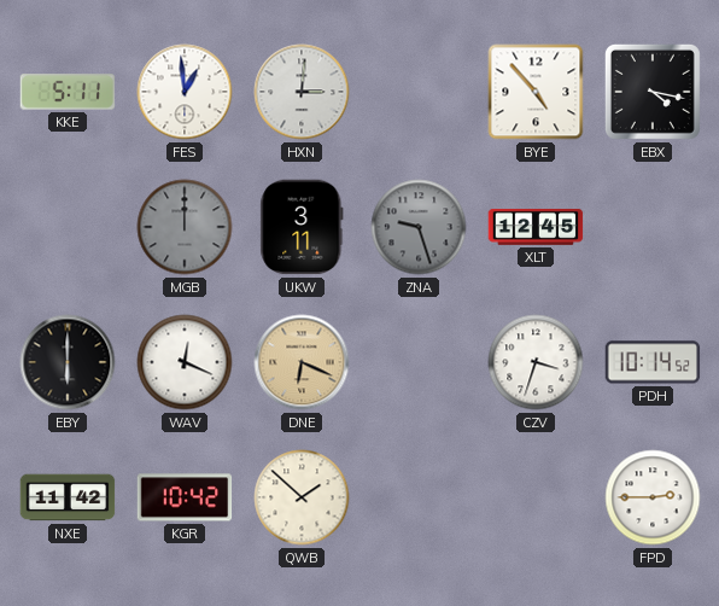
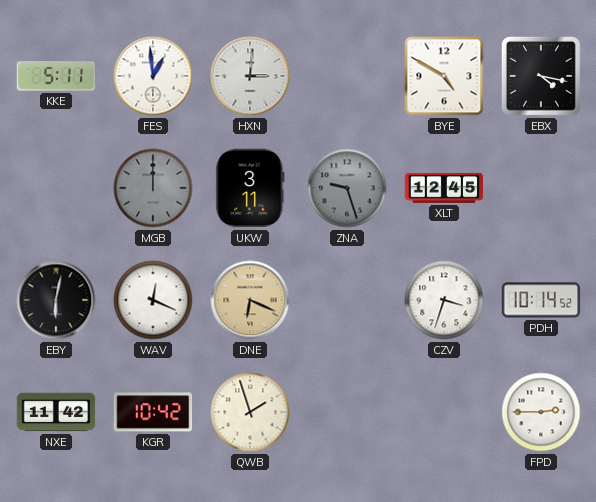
BYE: 4:53 -> 4:50
EBY: 6:00 -> 6:02
QWB: 1:52 -> 1:57
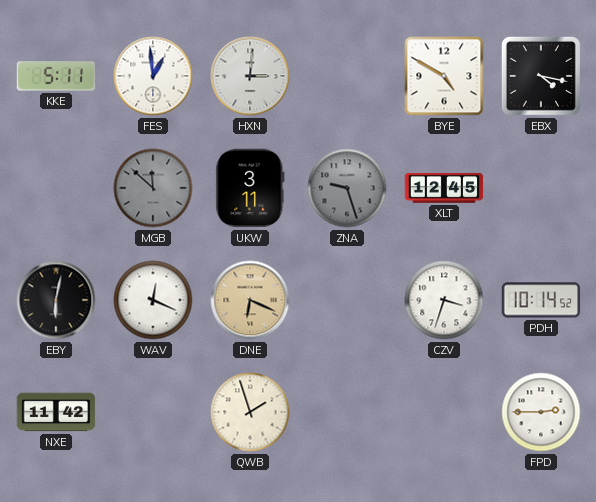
MGB: 12:00 -> 11:52
KGR: 10:42 -> none
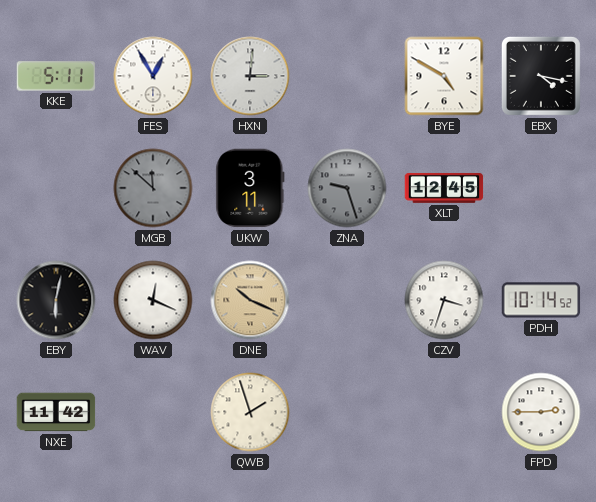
FES: 12:59 -> 12:55
DNE: 6:19 -> 10:19
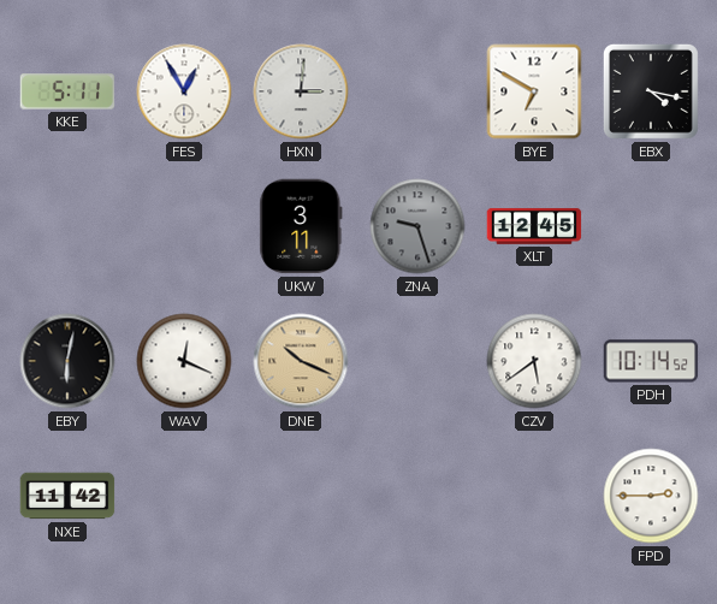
BYE: 4:50 -> 6:50
MGB: 11:52 -> none
CZV: 3:33 -> 5:39
QWB: 1:57 -> none
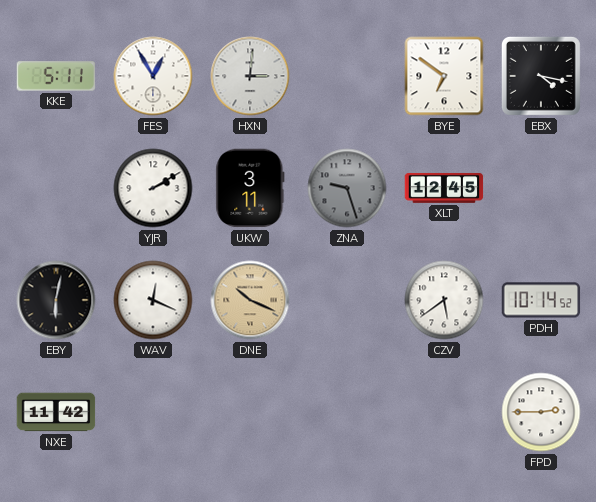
BYE: 6:50 -> 6:51
YJR: none -> 2:10
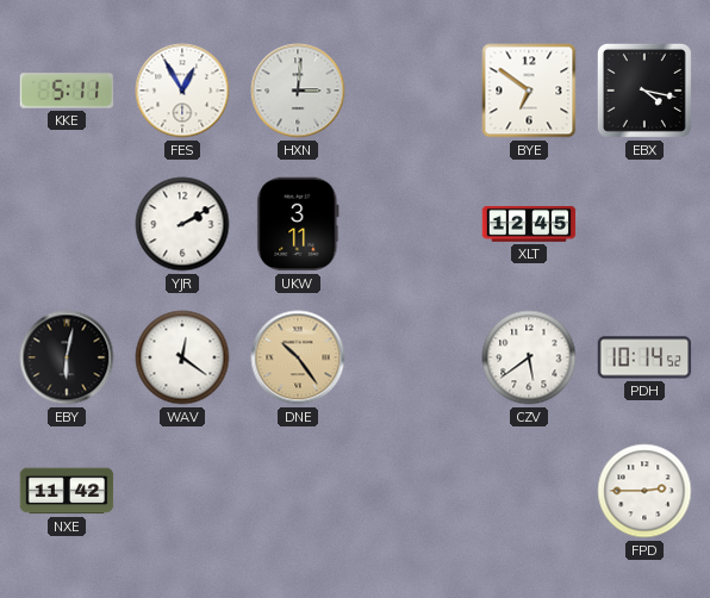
ZNA: 9:27 -> none
WAV: 12:19 -> 12:21
DNE: 10:19 -> 10:24
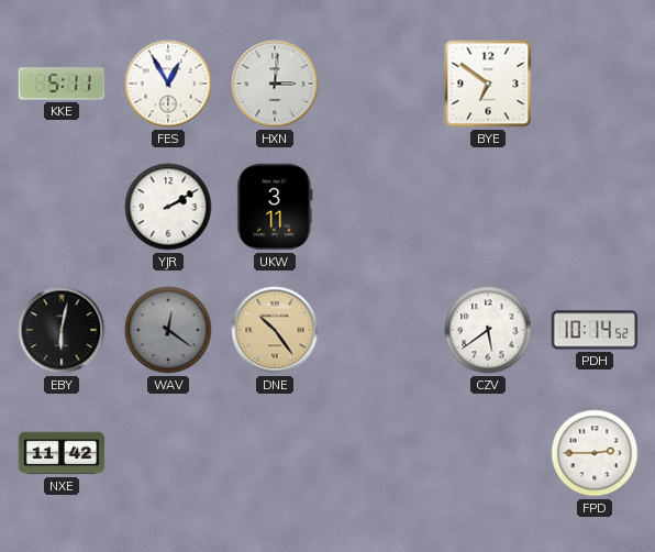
EBX: 4:17 -> none
XLT: 12:45 -> none
WAV dial: white -> grey
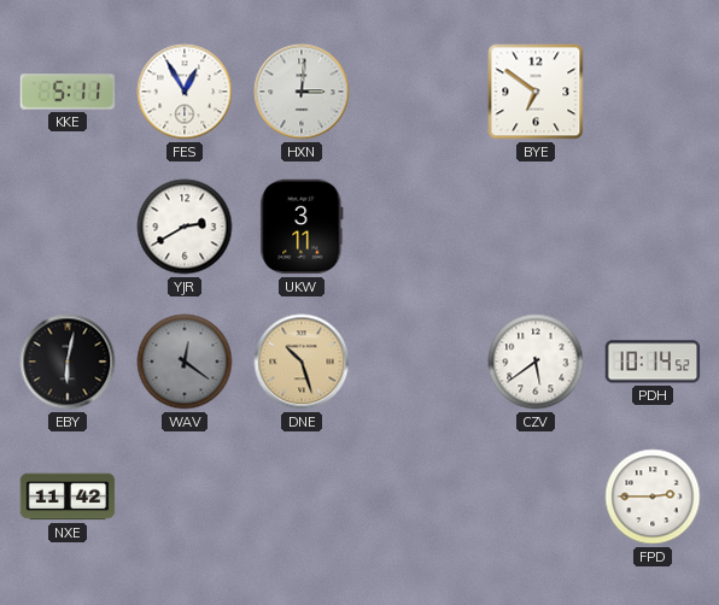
YJR: 2:10 -> 2:40
DNE: 10:24 -> 10:27
